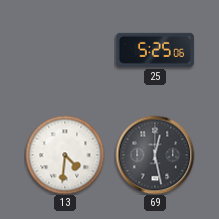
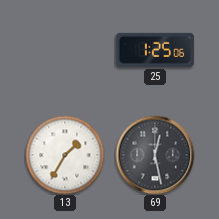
25: 5:25 -> 1:25
13: 4:31 -> 1:35
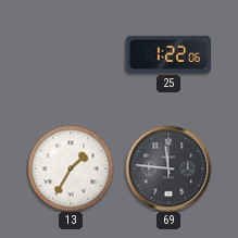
25: 1:25 -> 1:22
69: 12:28 -> 11:46
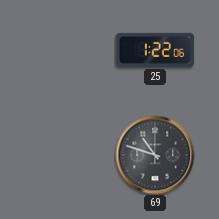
13: 1:35 -> none
69: 11:46 -> 10:48
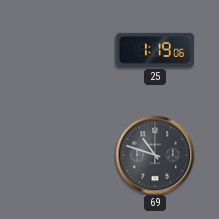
25: 1:22 -> 1:19
